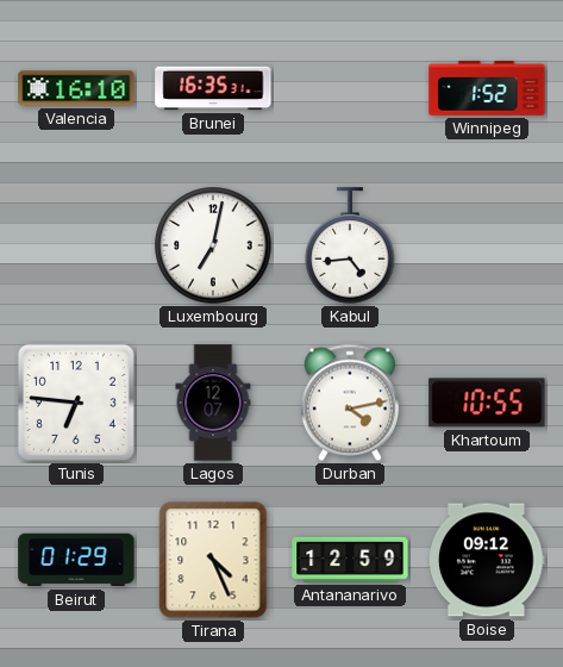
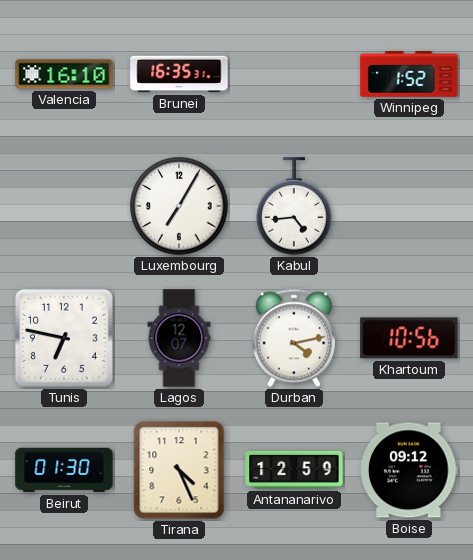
Luxembourg: 7:02 -> 7:05
Tunis: 6:46 -> 6:47
Khartoum: 10:55 -> 10:56
Beirut: 01:29 -> 01:30
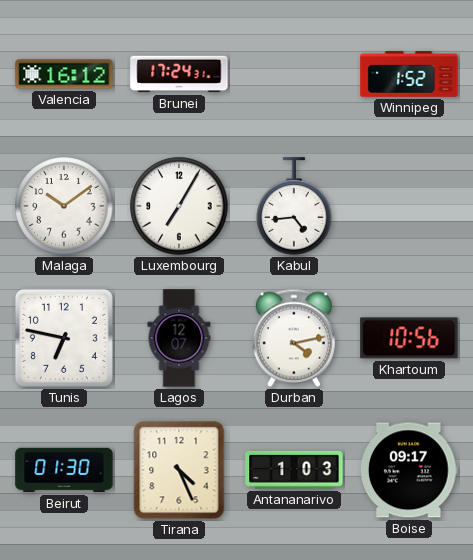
Valencia: 16:10 -> 16:12
Brunei: 16:35 -> 17:24
Malaga: none -> 10:09
Antananarivo: 12:59 -> 1:03
Boise: 09:12 -> 09:17
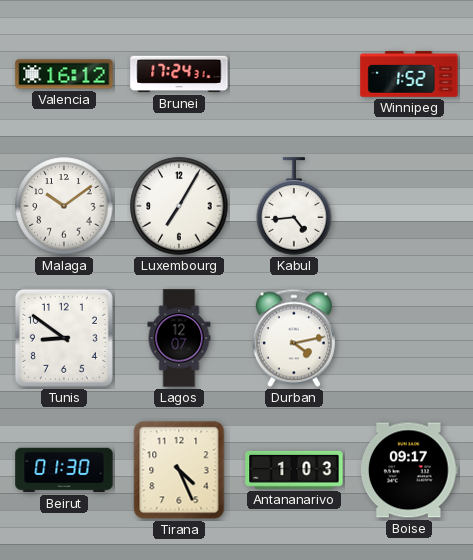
Tunis: 6:47 -> 8:51
Khartoum: 10:56 -> none
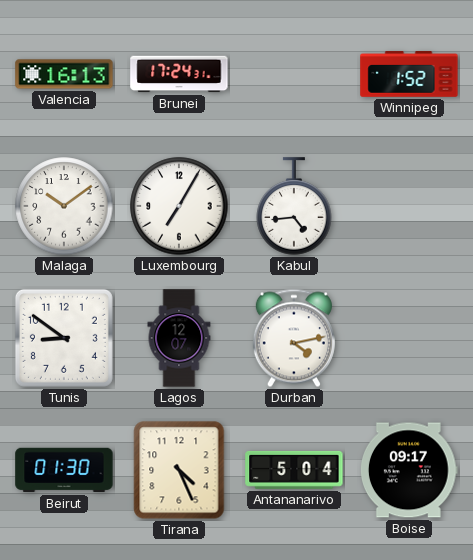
Valencia: 16:12 -> 16:13
Antananarivo: 1:03 -> 5:04
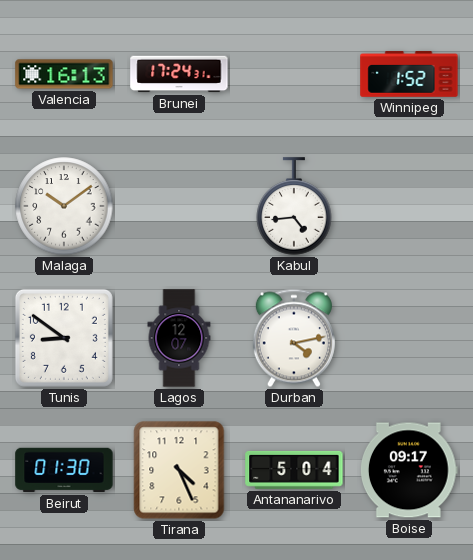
Luxembourg: 7:05 -> none
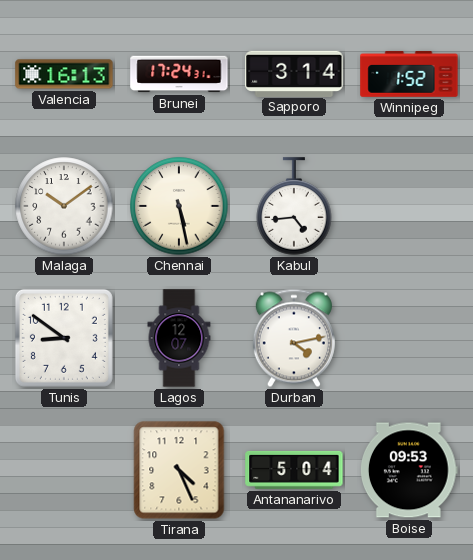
Sapporo: none -> 3:14
Chennai: none -> 5:28
Beirut: 01:30 -> none
Boise: 09:17 -> 09:53
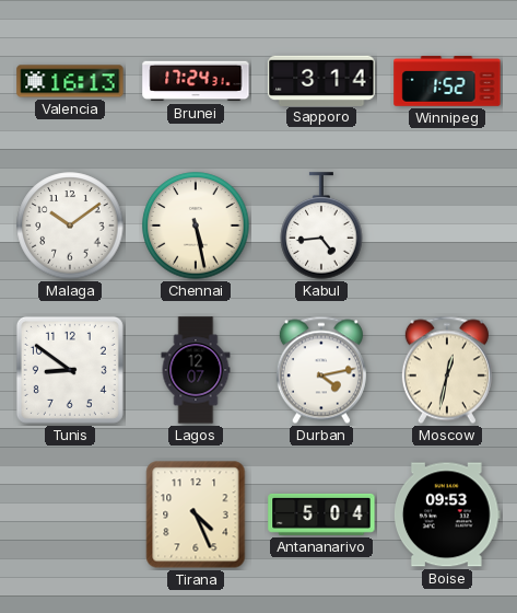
Moscow: none -> 12:32
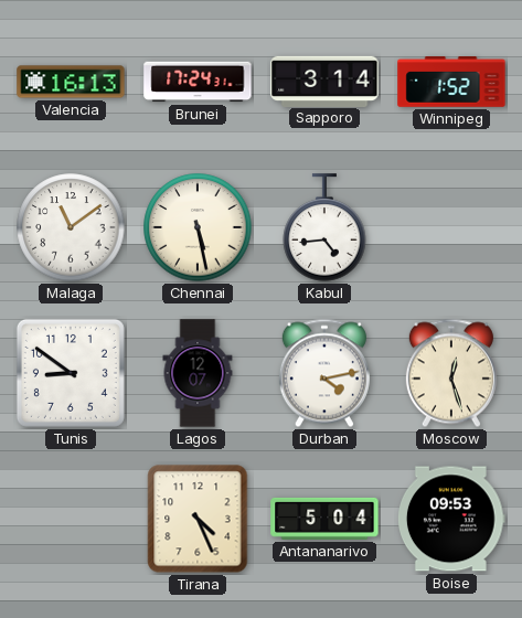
Malaga: 10:09 -> 11:09
Moscow: 12:32 -> 12:27
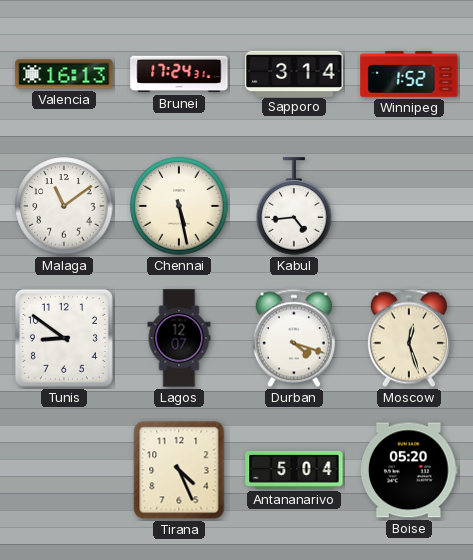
Durban: 4:13 -> 4:18
Boise: 09:53 -> 05:20
